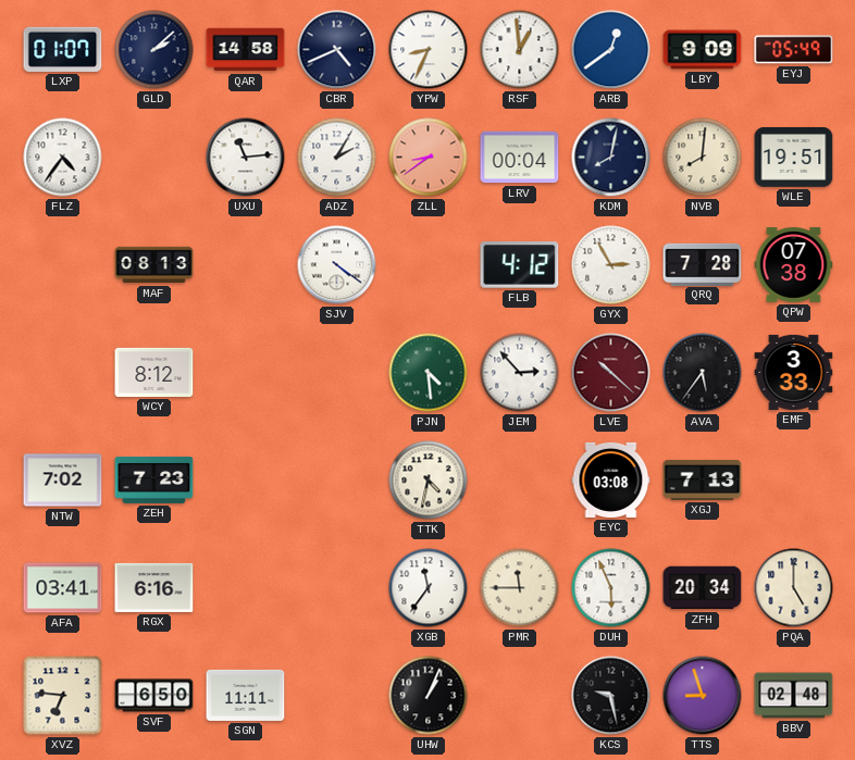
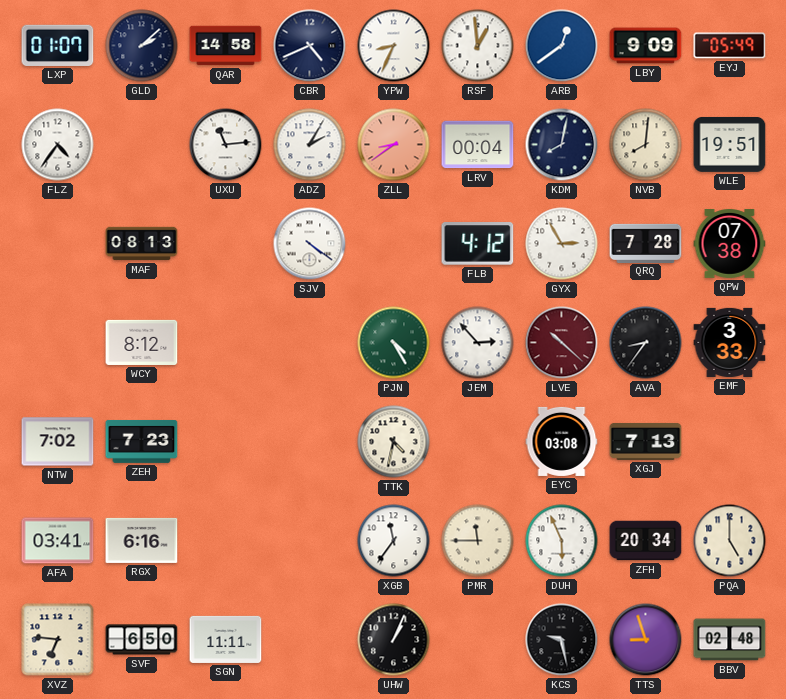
PJN: 4:29 -> 4:25
AVA: 5:36 -> 8:36
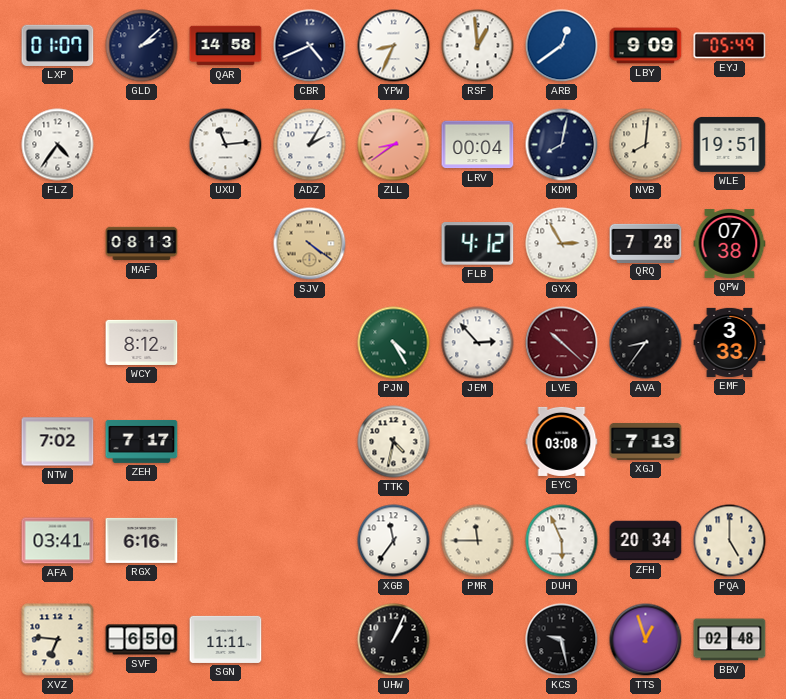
SJV dial: white -> champagne
ZEH: 7:23 -> 7:17
TTS: 8:57 -> 12:57
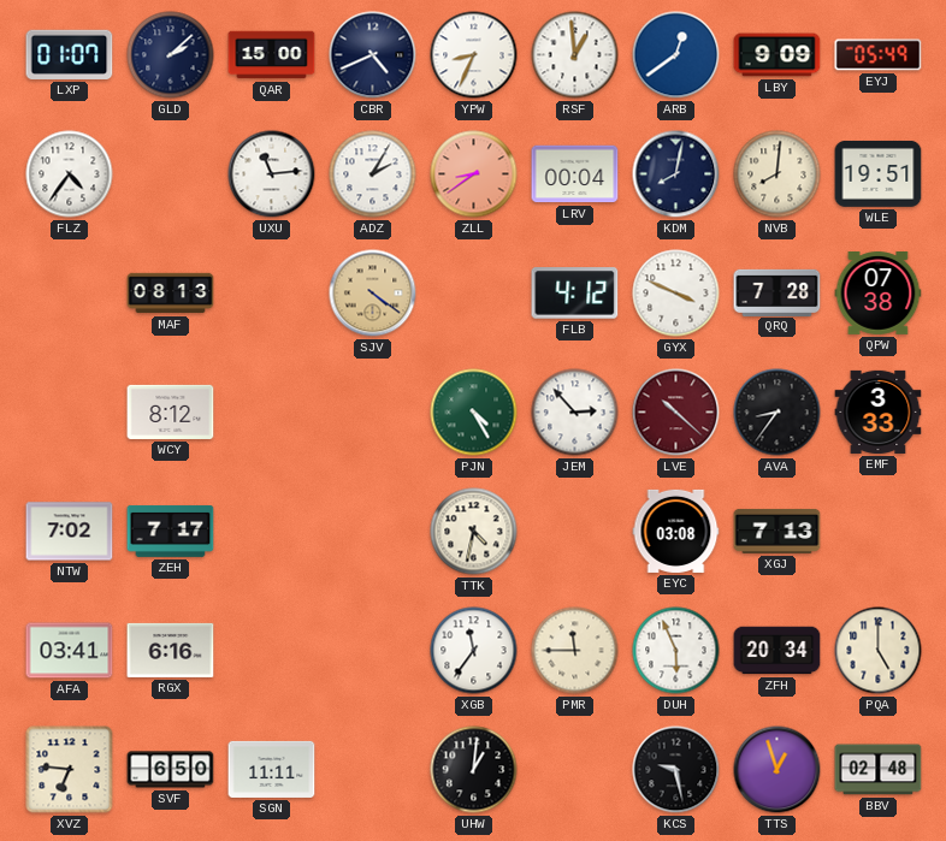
QAR: 14:58 -> 15:00
GYX: 2:55 -> 3:49
UHW: 1:04 -> 1:01
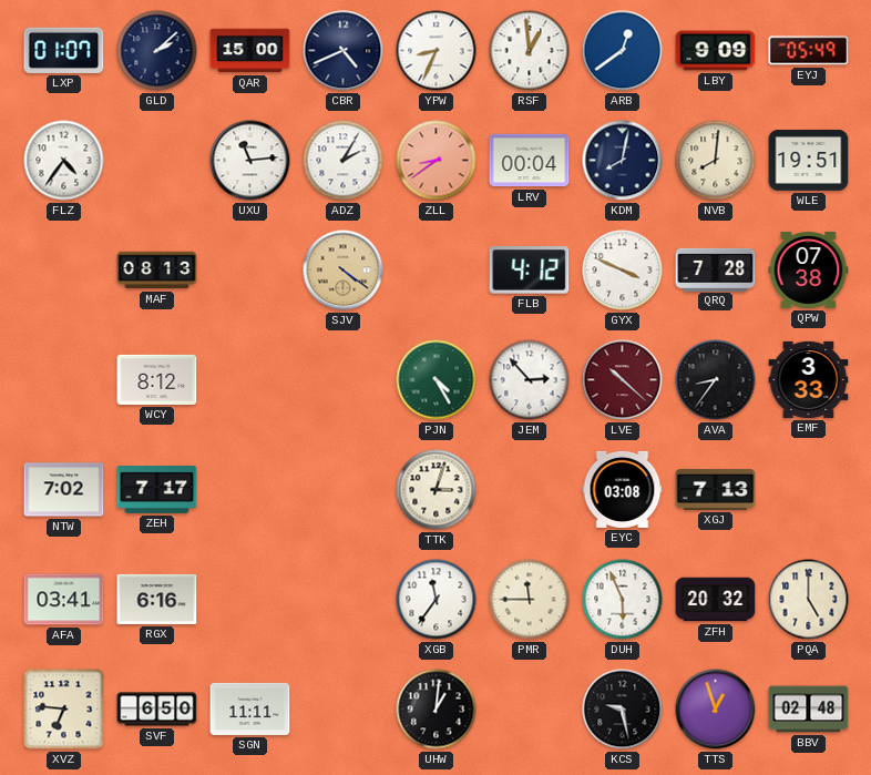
TTK: 4:32 -> 3:03
ZFH: 20:34 -> 20:32
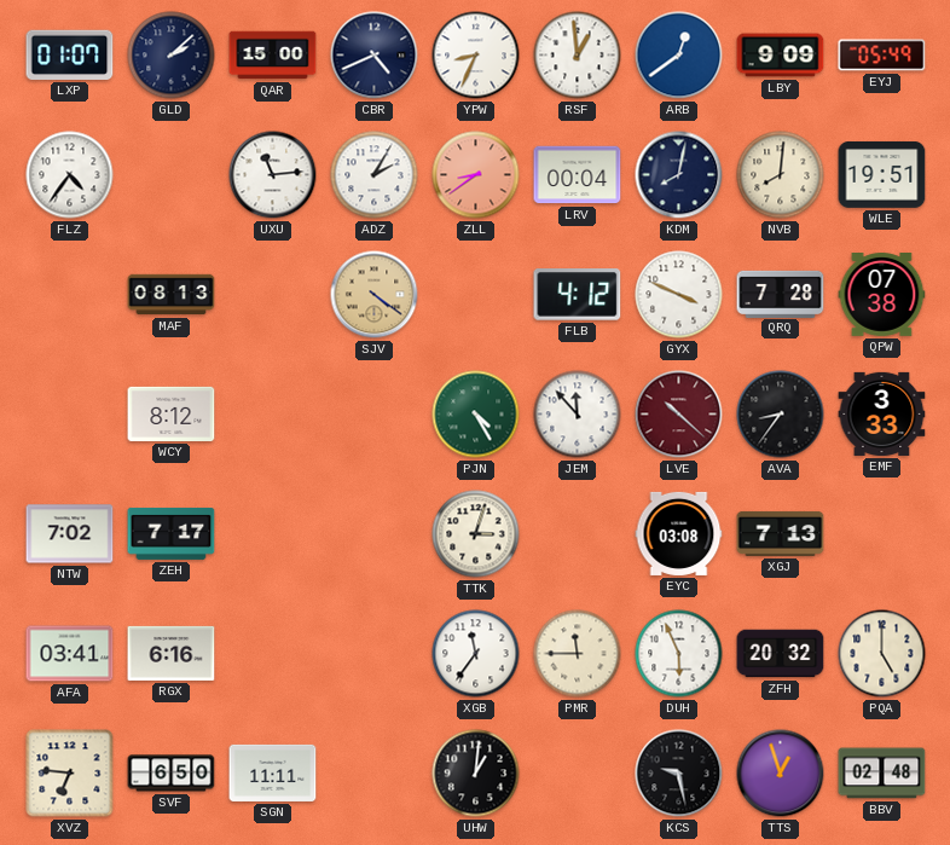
JEM: 2:53 -> 11:53
